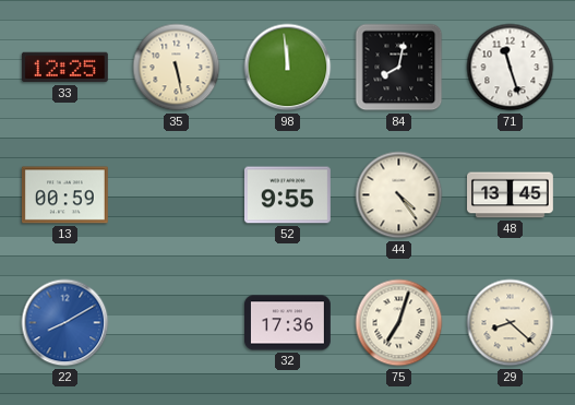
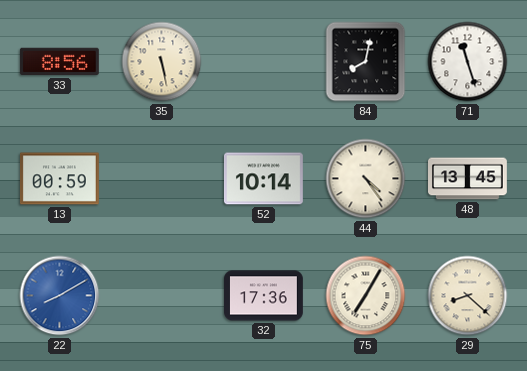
33: 12:25 -> 8:56
98: 11:59 -> none
52: 9:55 -> 10:14
75: 7:03 -> 7:05
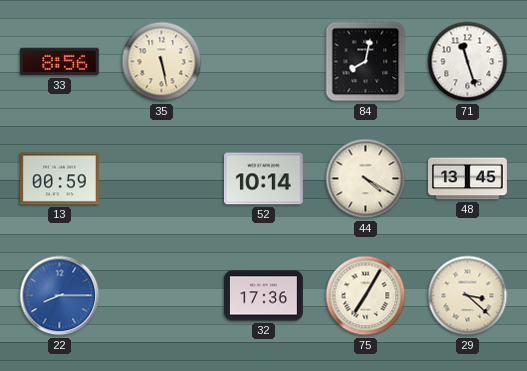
44: 4:24 -> 4:20
22: 8:10 -> 8:15
29: 8:22 -> 3:22
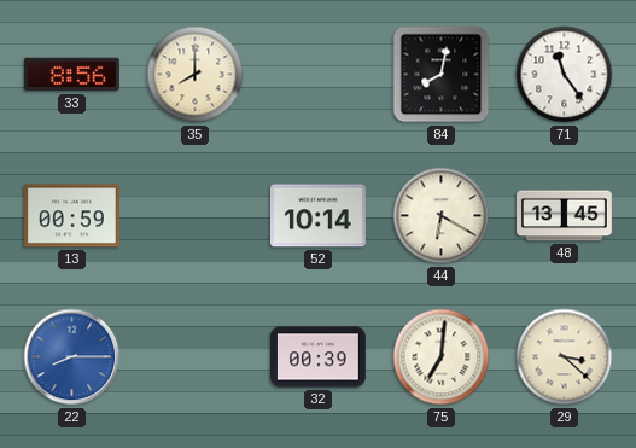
35: 5:28 -> 8:00
71: 11:27 -> 11:24
44: 4:20 -> 6:20
32: 17:36 -> 00:39
75: 7:05 -> 7:01
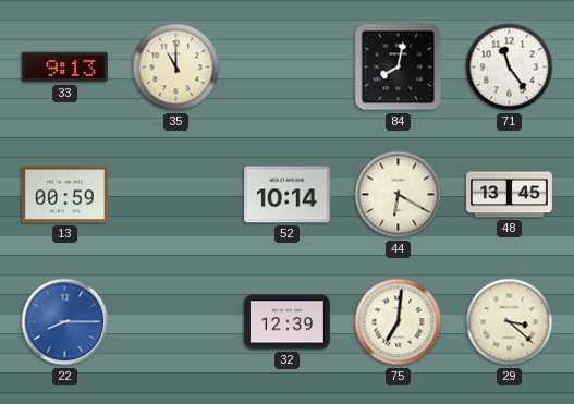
33: 8:56 -> 9:13
35: 8:00 -> 11:00
32: 00:39 -> 12:39
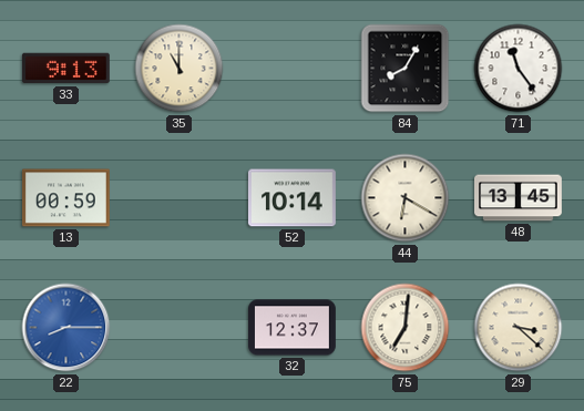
84: 8:02 -> 8:05
32: 12:39 -> 12:37
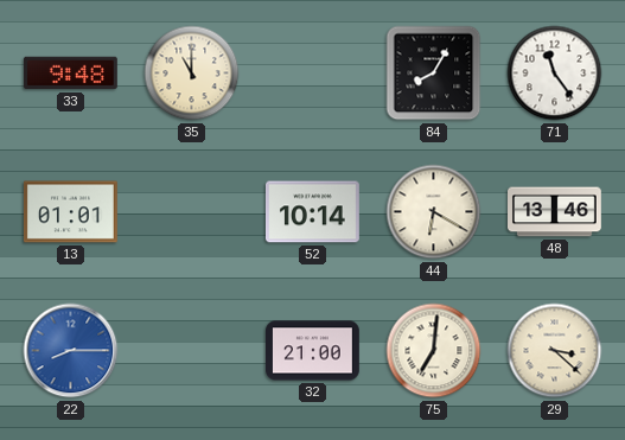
33: 9:13 -> 9:48
13: 00:59 -> 01:01
48: 13:45 -> 13:46
32: 12:37 -> 21:00
